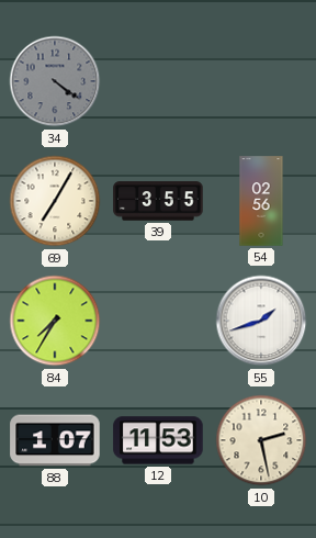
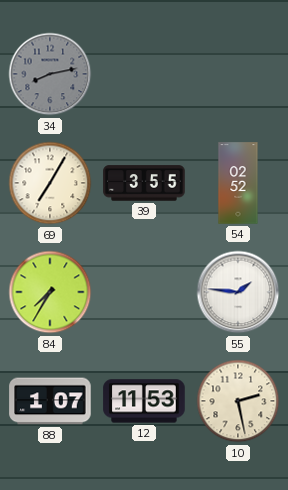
34: 4:21 -> 8:13
54: 02:56 -> 02:52
55: 1:42 -> 1:46
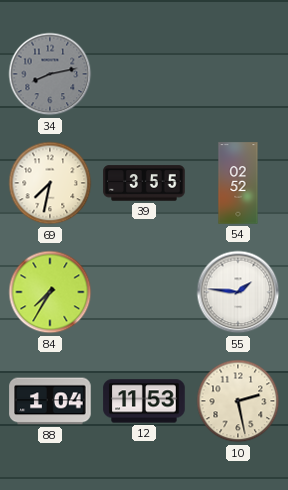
69: 7:05 -> 7:32
88: 1:07 -> 1:04
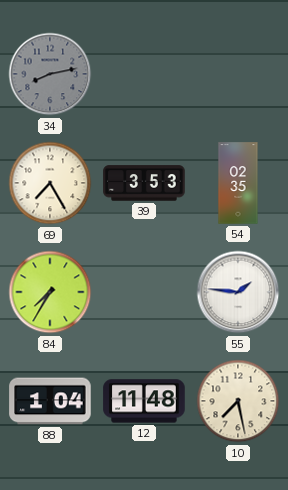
69: 7:32 -> 7:25
39: 3:55 -> 3:53
54: 02:52 -> 02:35
12: 11:53 -> 11:48
10: 2:28 -> 7:28
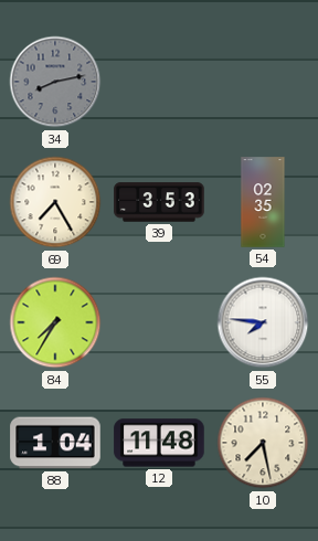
55: 1:46 -> 7:46
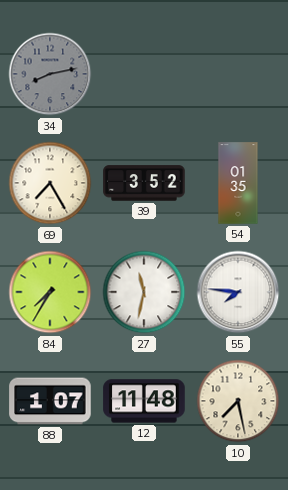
39: 3:53 -> 3:52
54: 02:35 -> 01:35
27: none -> 11:32
88: 1:04 -> 1:07
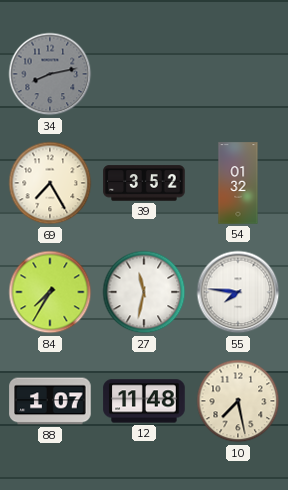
54: 01:35 -> 01:32
